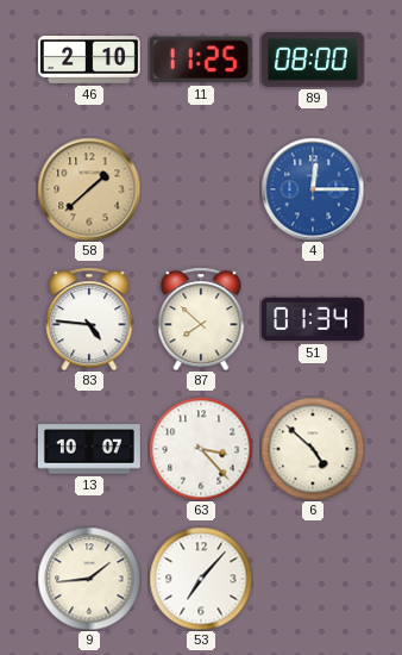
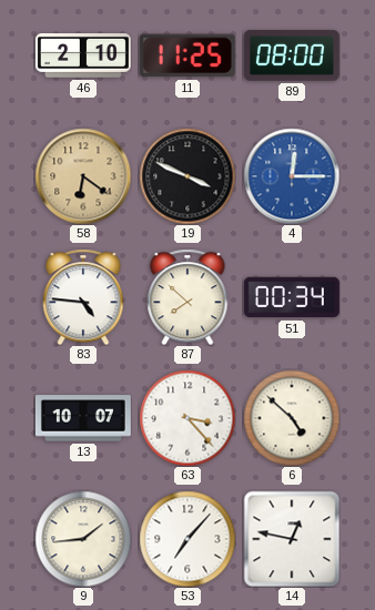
58: 1:38 -> 6:21
19: none -> 3:49
51: 01:34 -> 00:34
14: none -> 12:47
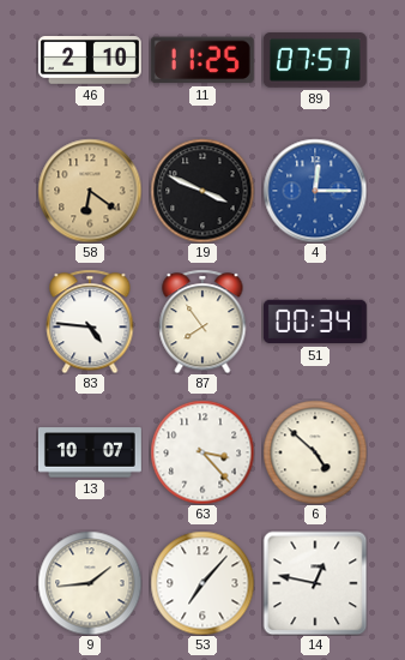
89: 08:00 -> 07:57
87: 7:52 -> 7:54
